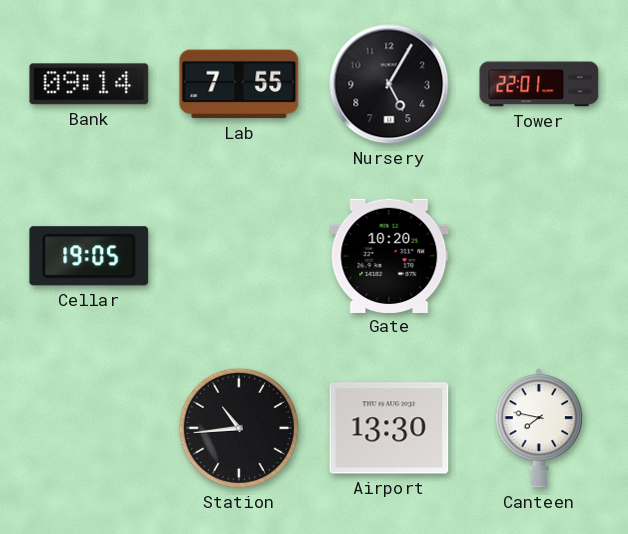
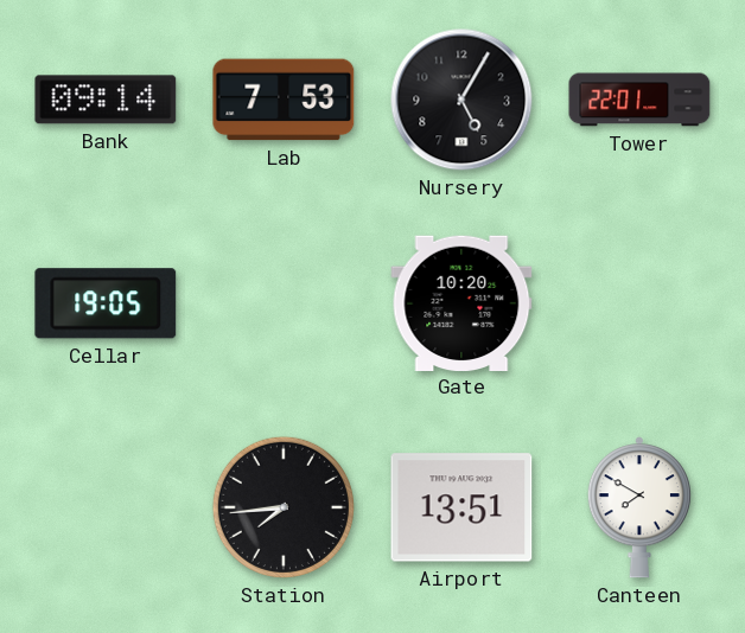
Lab: 7:55 -> 7:53
Station: 10:44 -> 7:44
Airport: 13:30 -> 13:51
Canteen: 7:47 -> 7:50
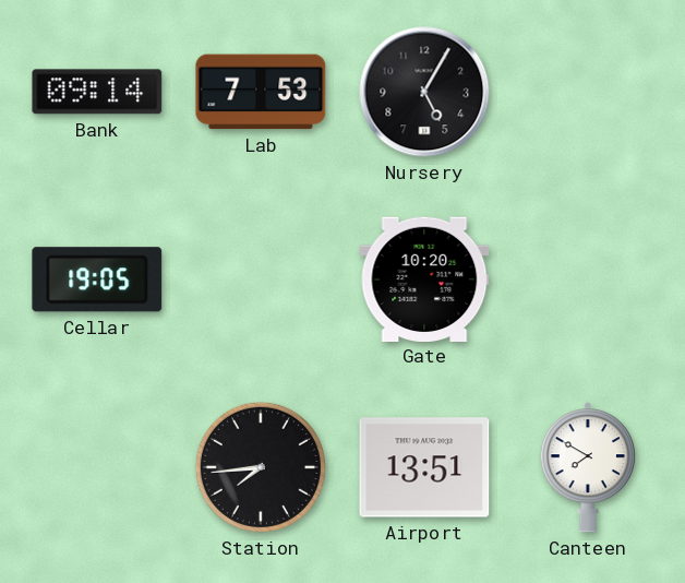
Tower: 22:01 -> none
